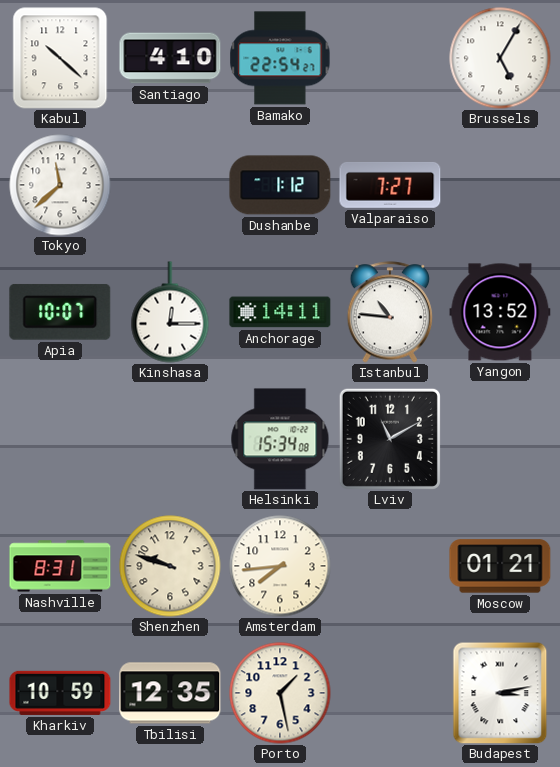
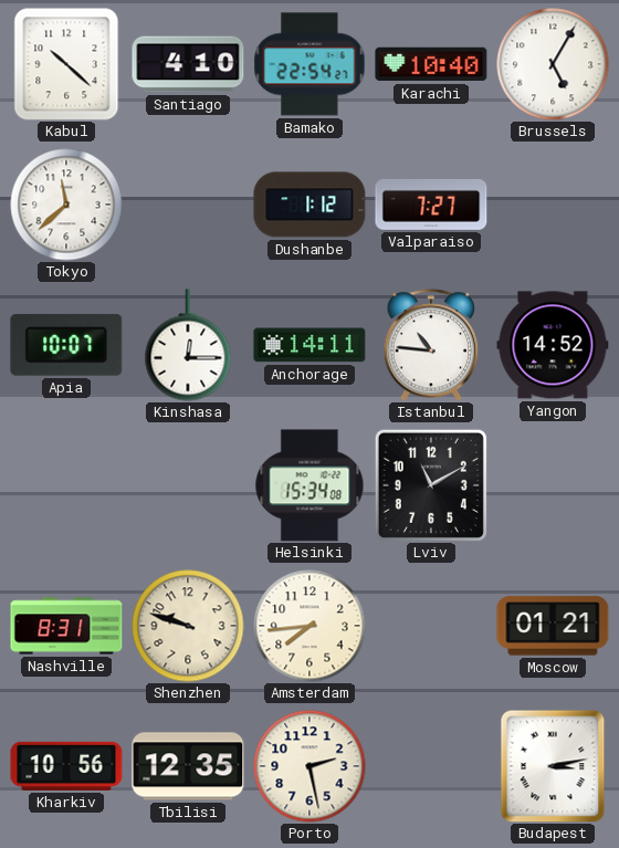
Karachi: none -> 10:40
Yangon: 13:52 -> 14:52
Kharkiv: 10:59 -> 10:56
Porto: 1:28 -> 2:28
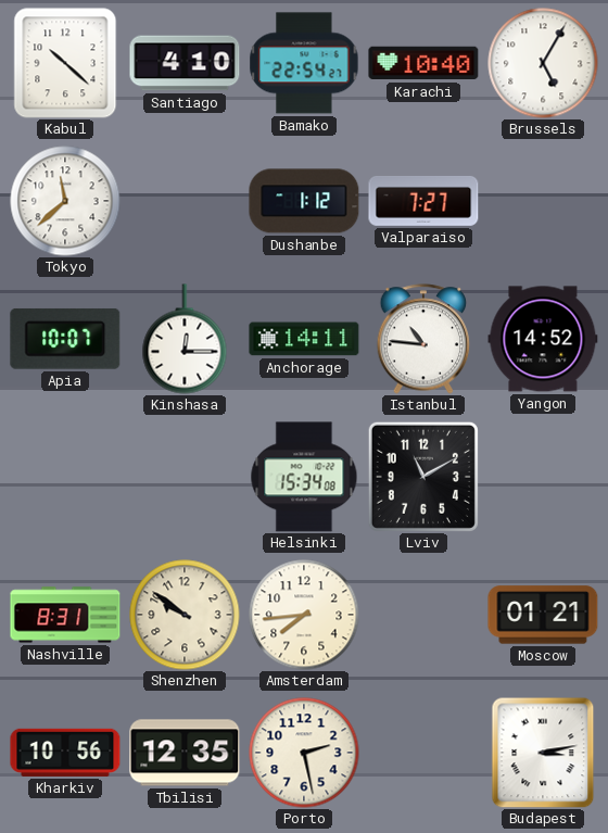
Shenzhen: 9:48 -> 9:51
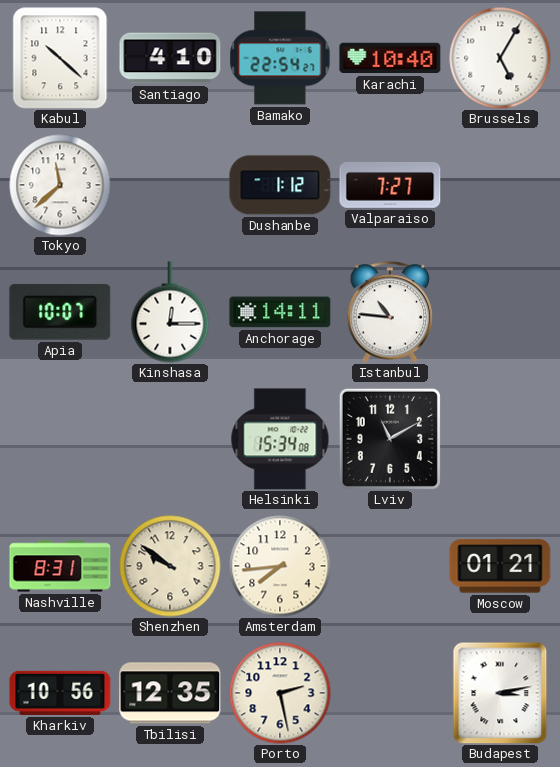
Yangon: 14:52 -> none
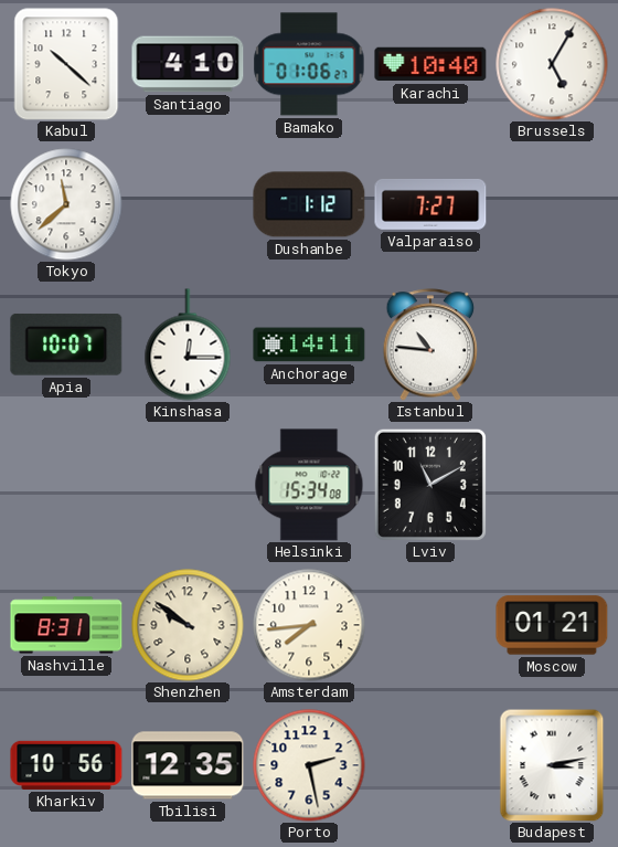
Bamako: 22:54 -> 01:06
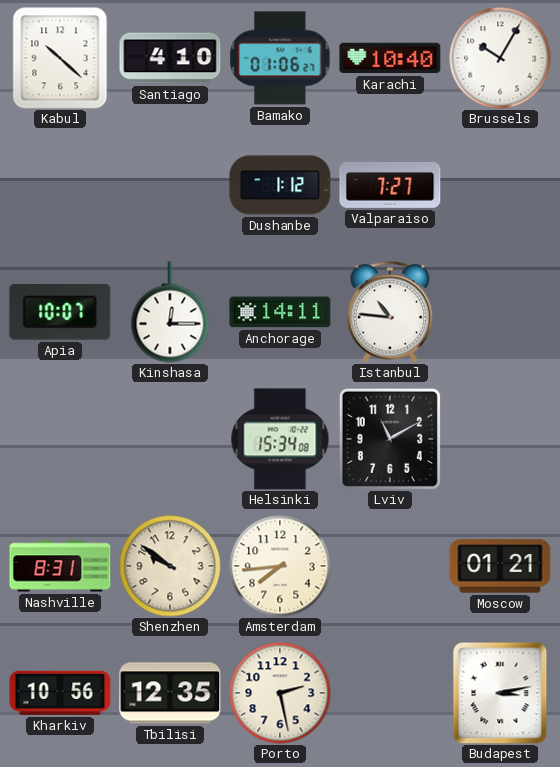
Brussels: 5:05 -> 10:05
Tokyo: 11:38 -> none
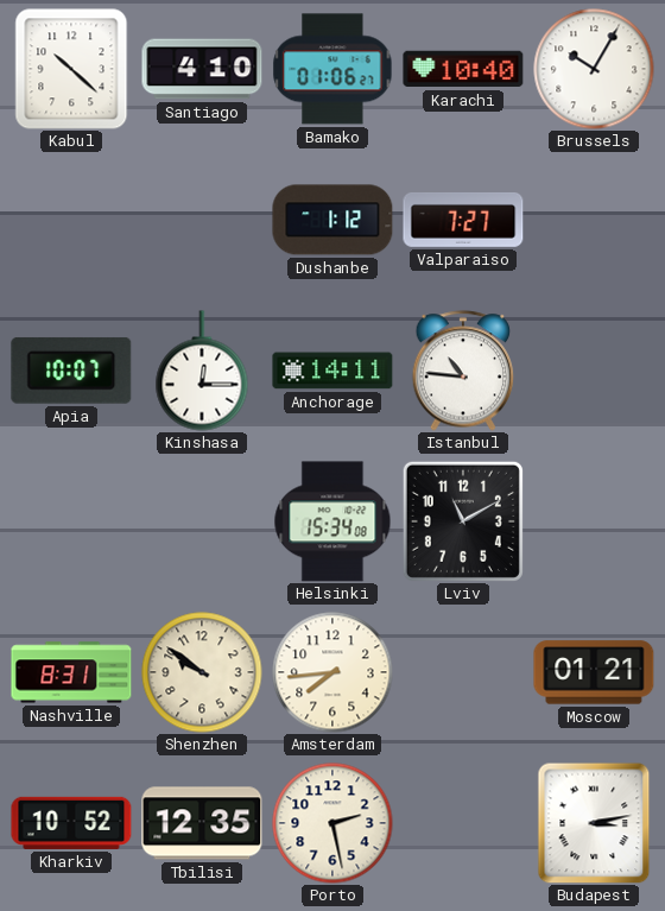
Kharkiv: 10:56 -> 10:52
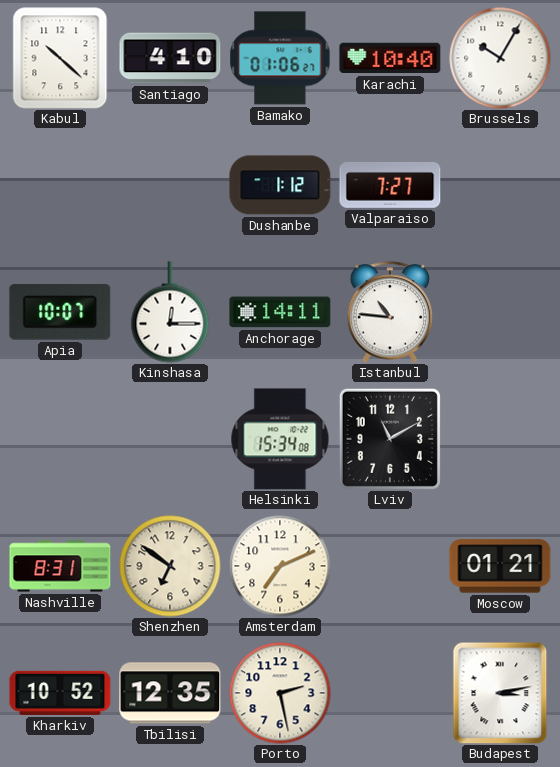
Shenzhen: 9:51 -> 6:51
Amsterdam: 7:44 -> 7:11
